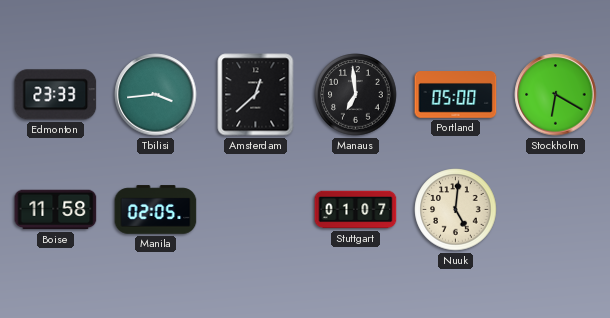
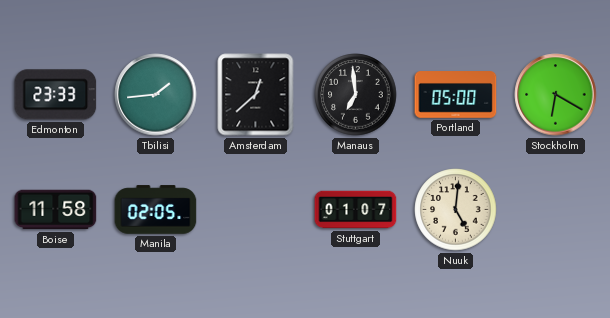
Tbilisi: 3:44 -> 1:44
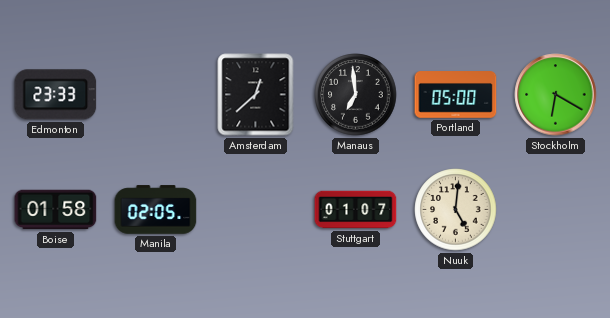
Tbilisi: 1:44 -> none
Boise: 11:58 -> 01:58
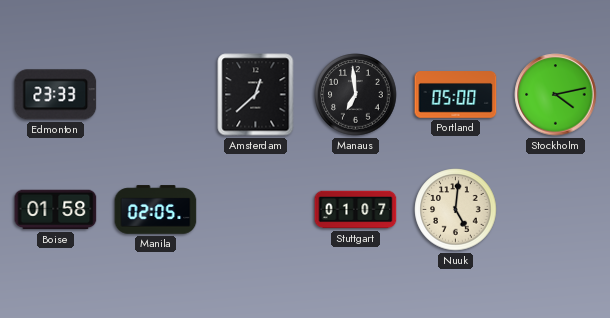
Stockholm: 6:20 -> 4:13
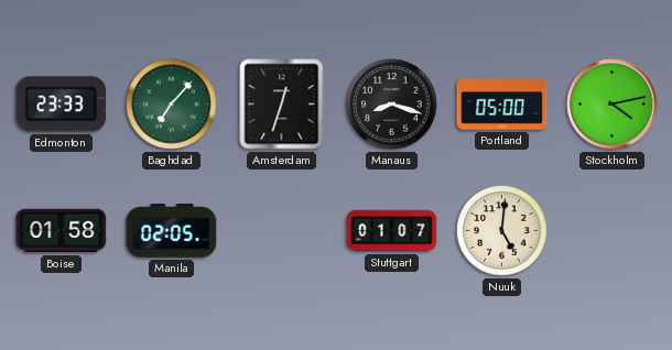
Baghdad: none -> 7:07
Amsterdam: 12:38 -> 12:33
Manaus: 6:59 -> 8:18
